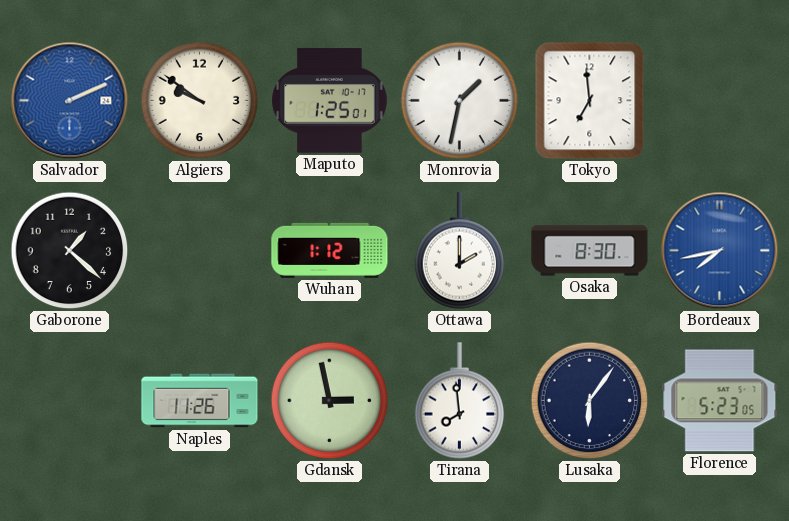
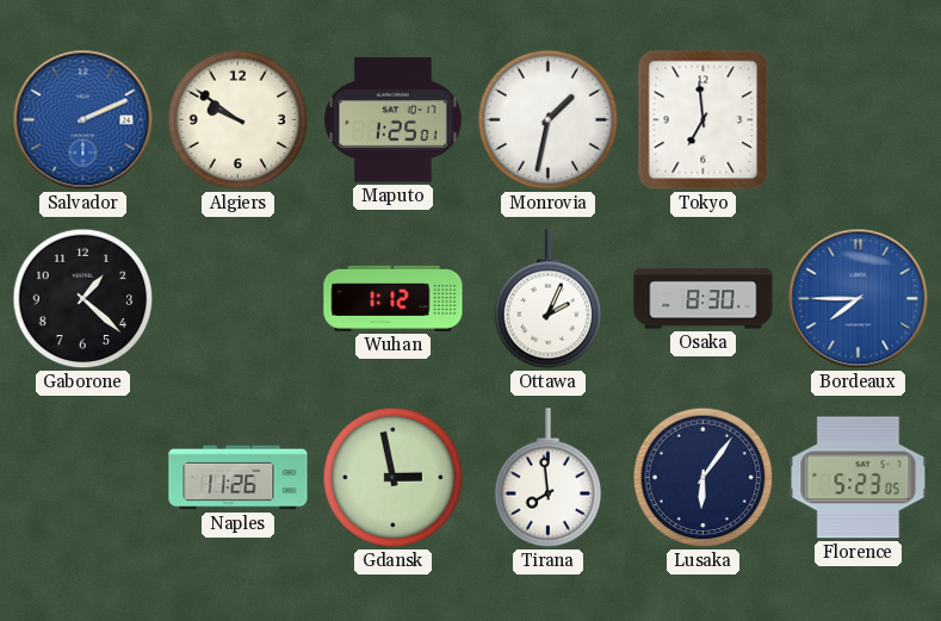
Ottawa: 2:00 -> 2:04
Bordeaux: 7:43 -> 7:45
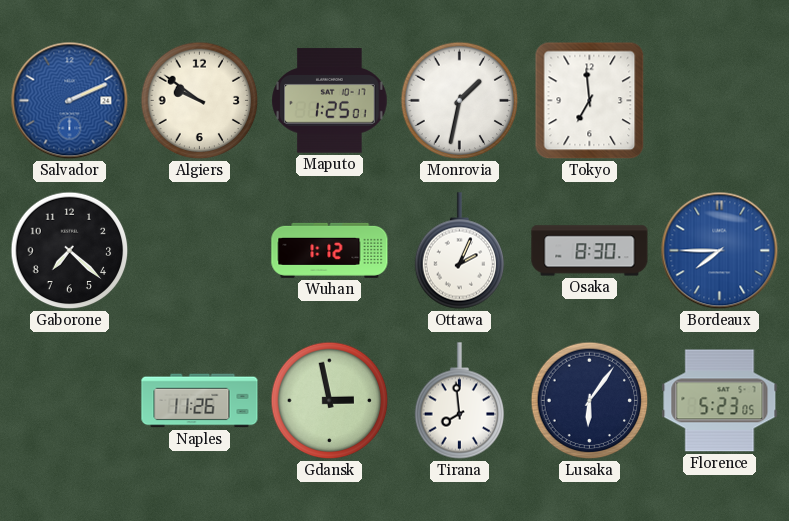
Gaborone: 1:22 -> 7:22
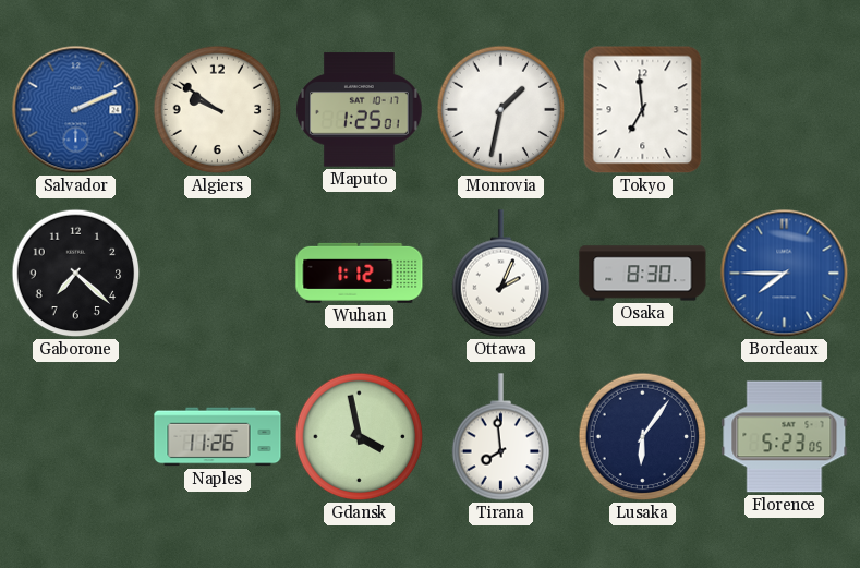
Gdansk: 2:58 -> 3:58
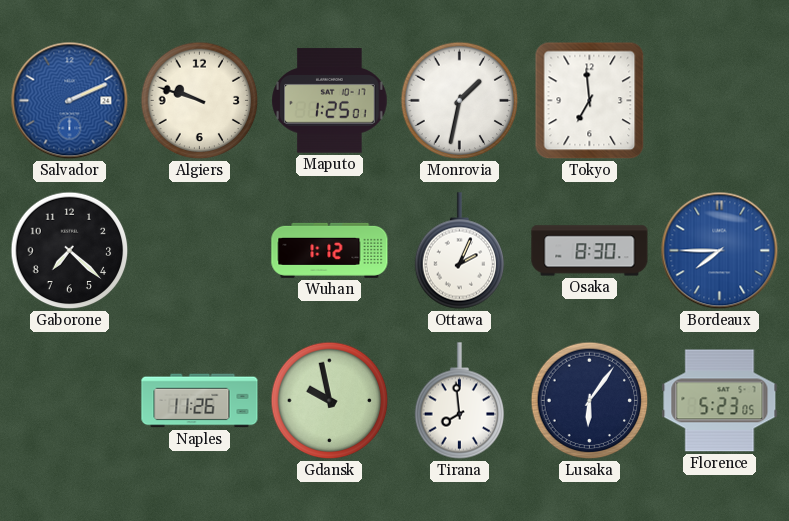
Algiers: 9:51 -> 9:48
Gdansk: 3:58 -> 9:58
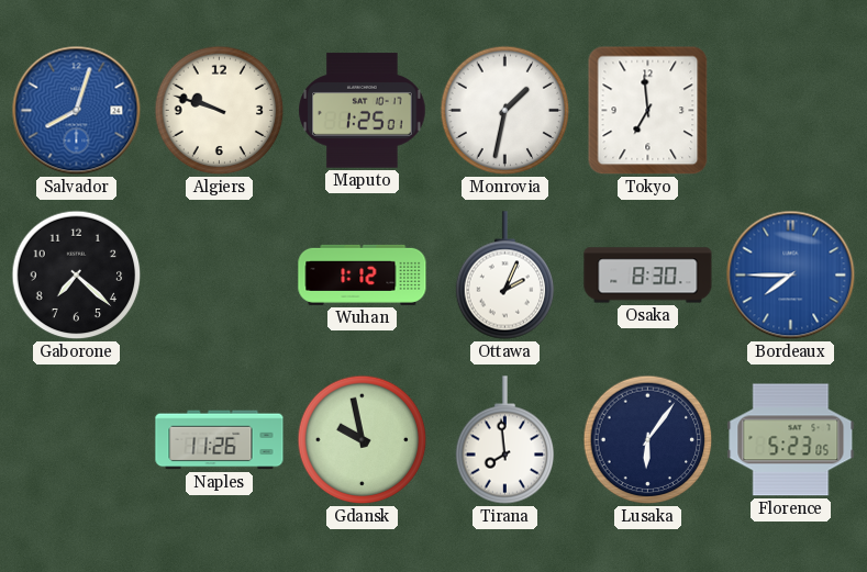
Salvador: 2:11 -> 8:03
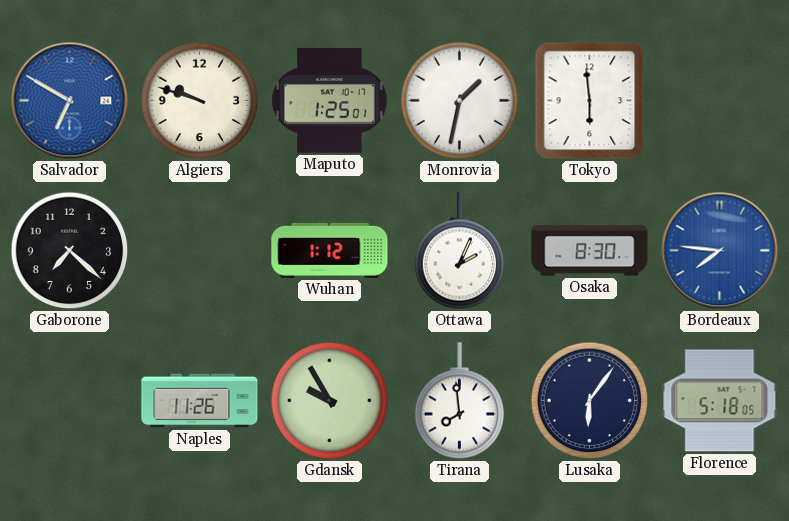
Salvador: 8:03 -> 6:50
Tokyo: 6:59 -> 5:59
Bordeaux: 7:45 -> 7:46
Gdansk: 9:58 -> 9:55
Florence: 5:23 -> 5:18
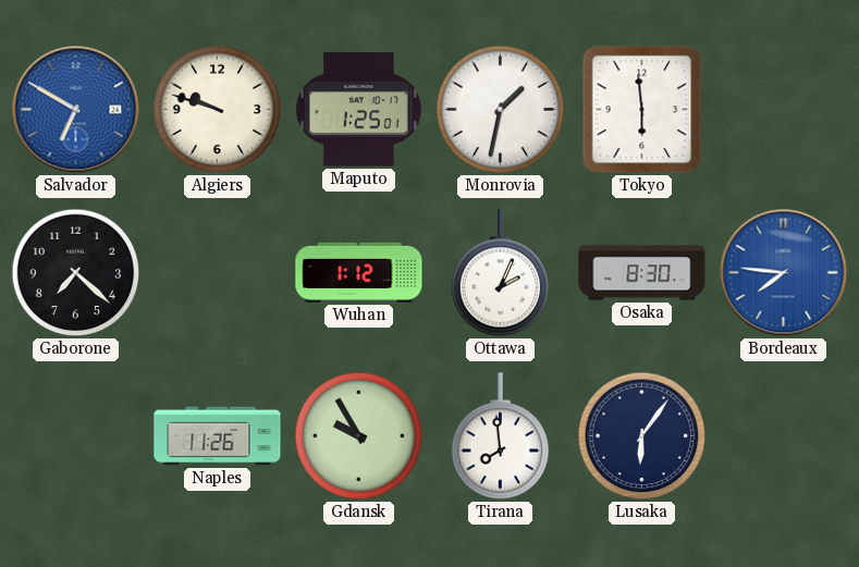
Florence: 5:18 -> none
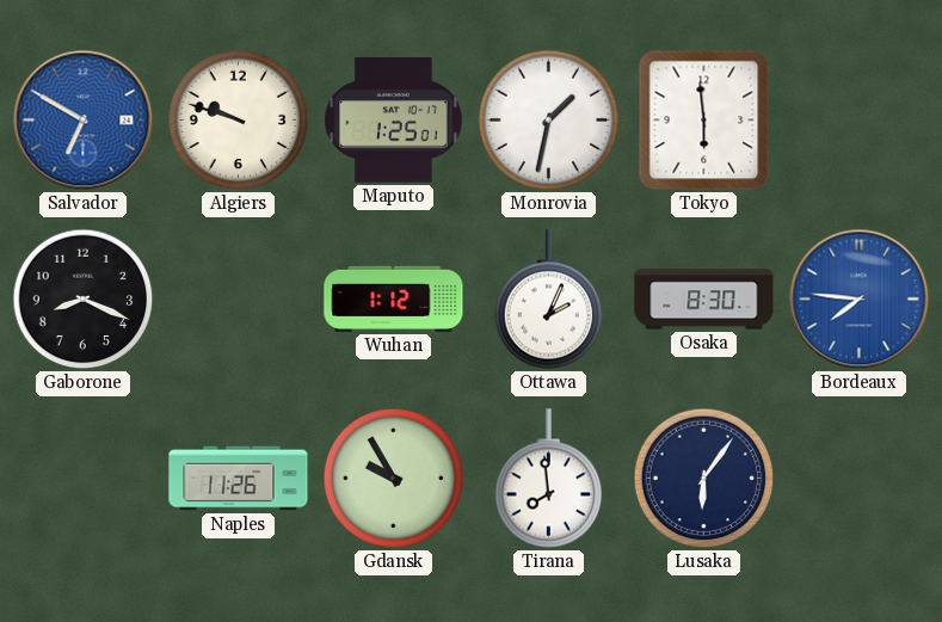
Gaborone: 7:22 -> 8:19
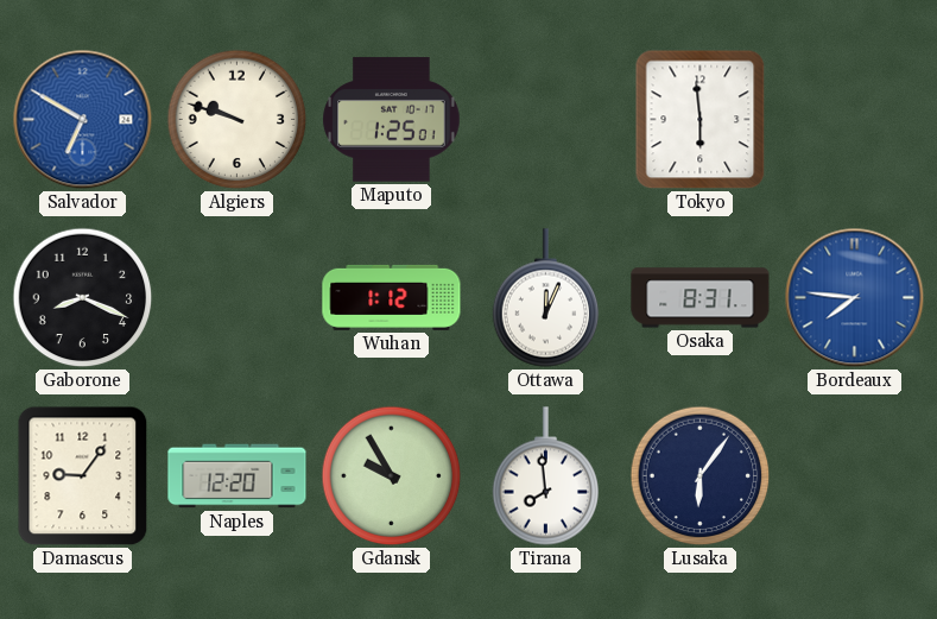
Monrovia: 1:32 -> none
Ottawa: 2:04 -> 12:04
Osaka: 8:30 -> 8:31
Damascus: none -> 9:06
Naples: 11:26 -> 12:20
